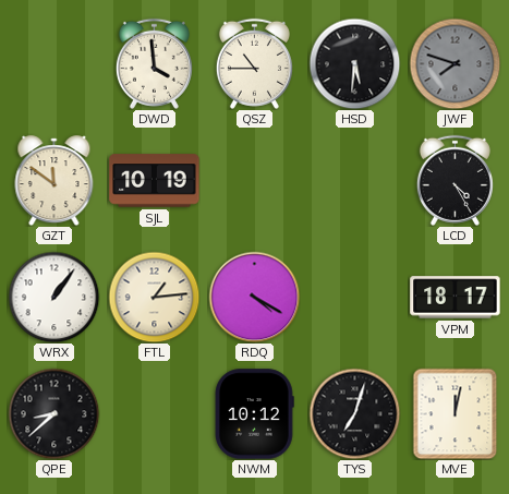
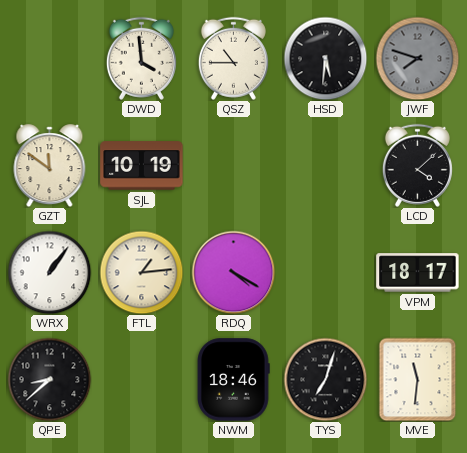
LCD: 4:25 -> 4:08
NWM: 10:12 -> 18:46
MVE: 12:02 -> 11:31
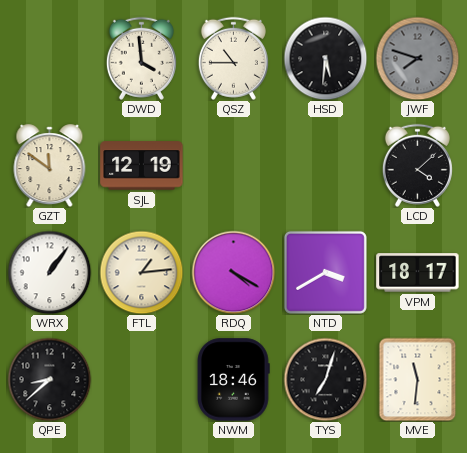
SJL: 10:19 -> 12:19
NTD: none -> 3:40
